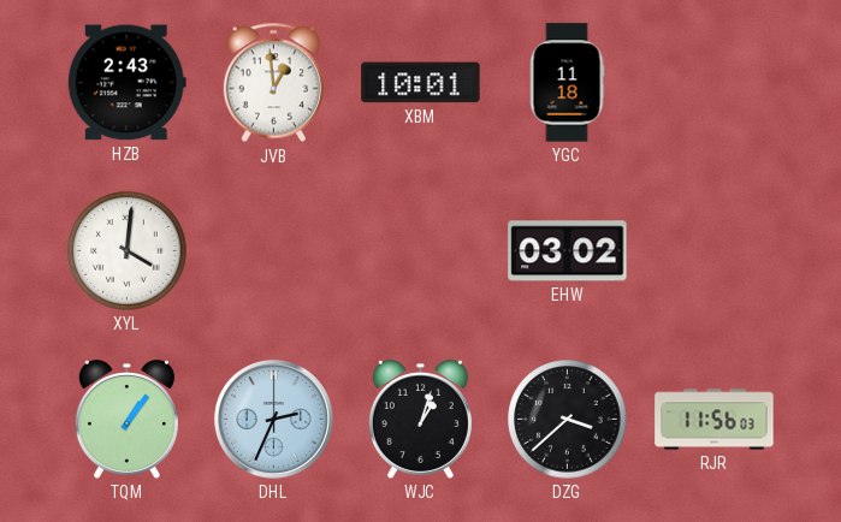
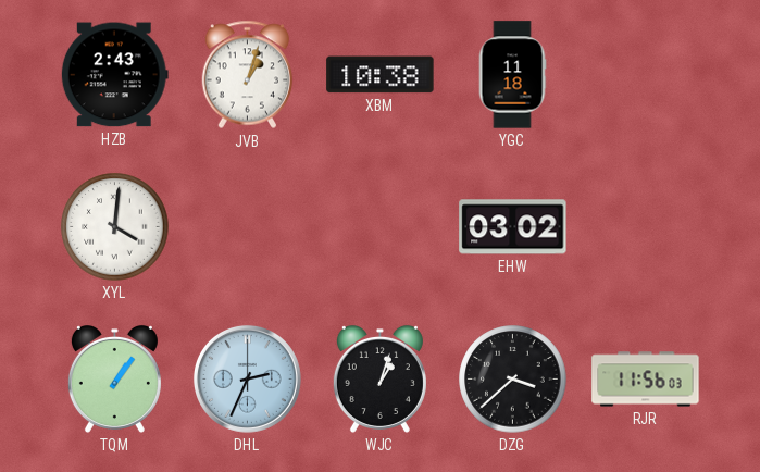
JVB: 12:59 -> 1:03
XBM: 10:01 -> 10:38
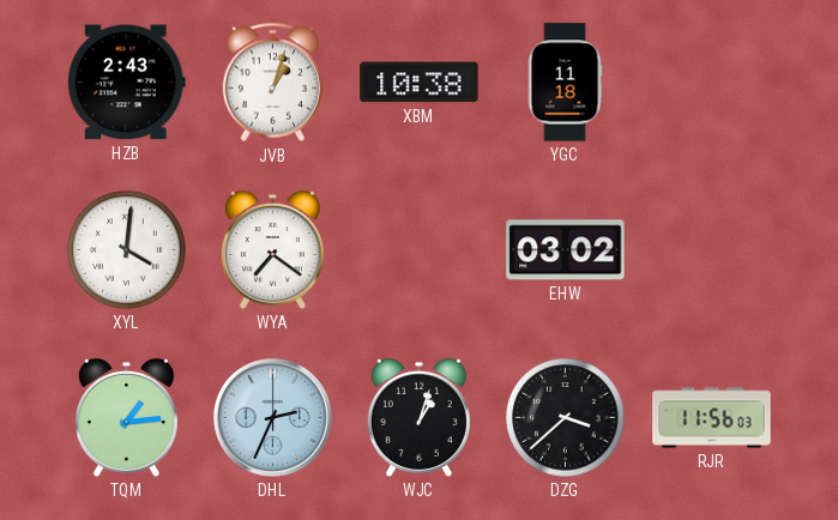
WYA: none -> 7:21
TQM: 1:06 -> 1:14
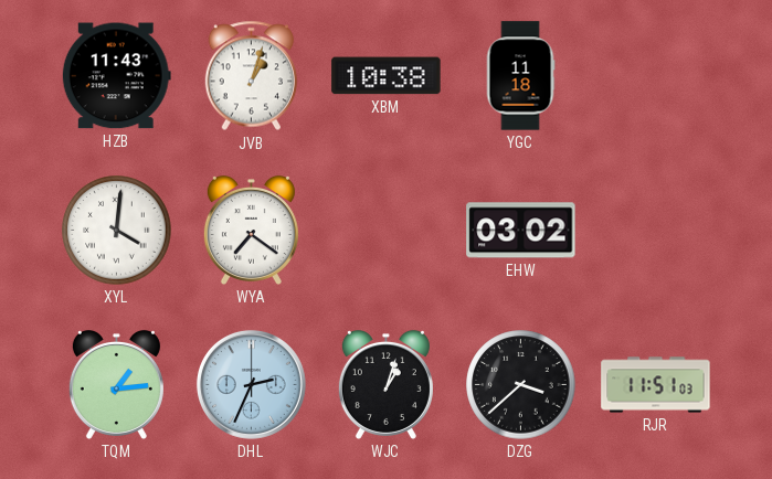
HZB: 2:43 -> 11:43
RJR: 11:56 -> 11:51
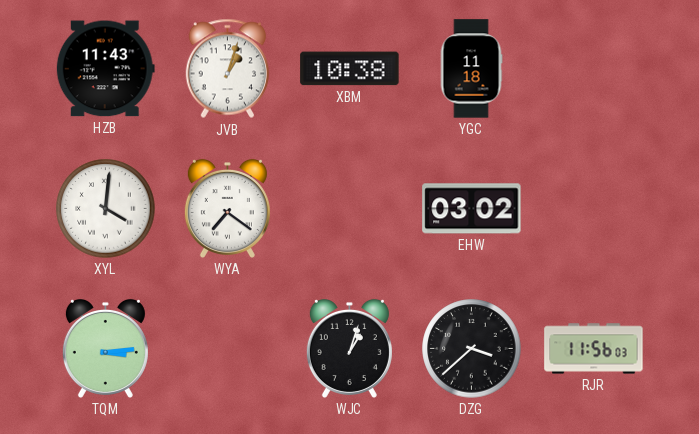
TQM: 1:14 -> 3:14
DHL: 2:34 -> none
RJR: 11:51 -> 11:56
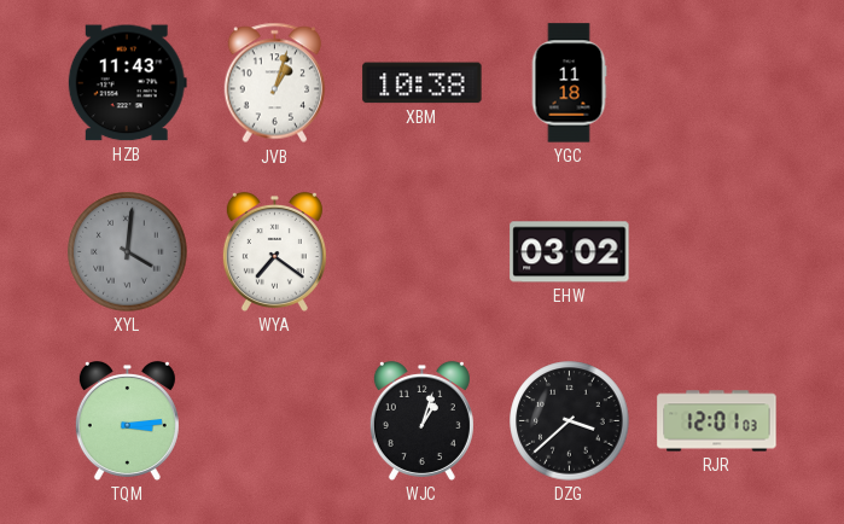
XYL dial: white -> grey
RJR: 11:56 -> 12:01
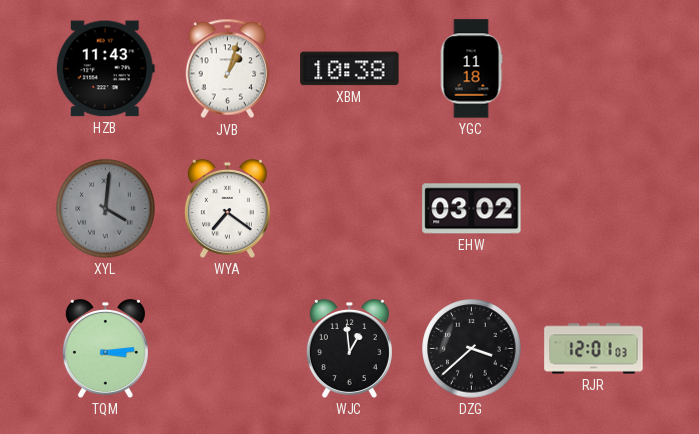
WJC: 1:03 -> 12:59
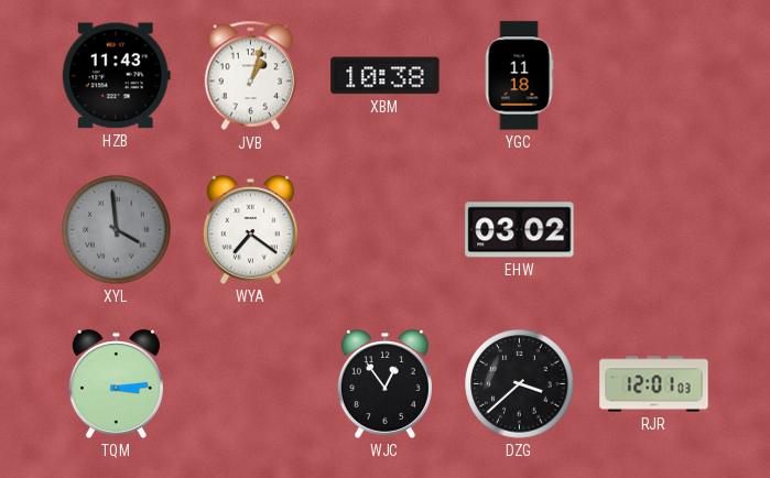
XYL: 4:01 -> 3:59
WJC: 12:59 -> 12:54
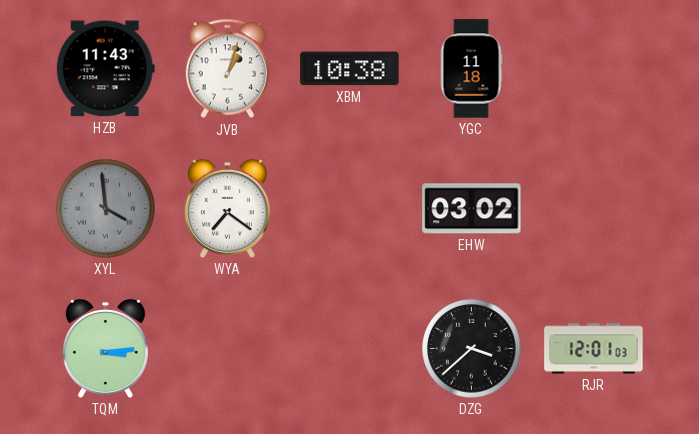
WJC: 12:54 -> none
